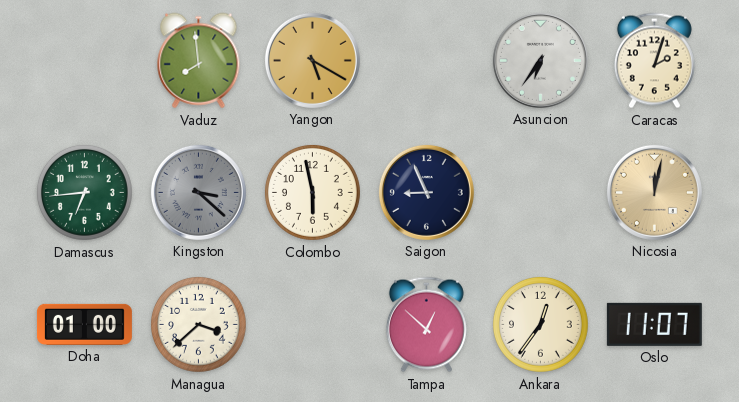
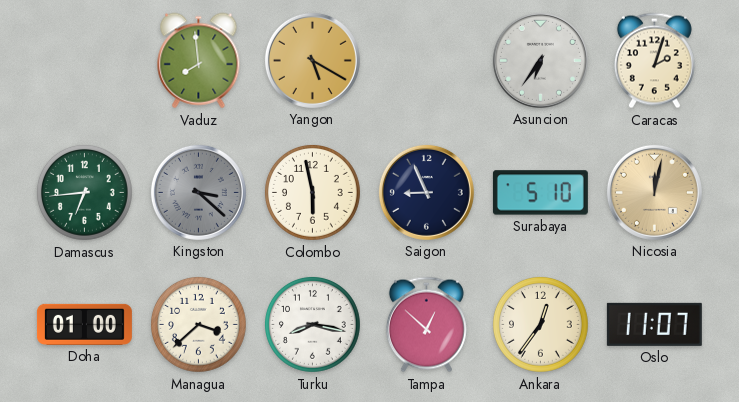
Surabaya: none -> 5:10
Turku: none -> 8:17
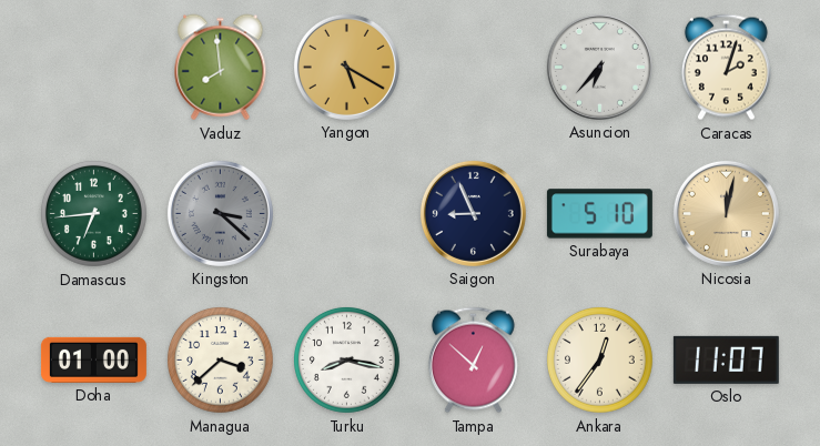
Asuncion: 6:36 -> 6:37
Colombo: 5:58 -> none
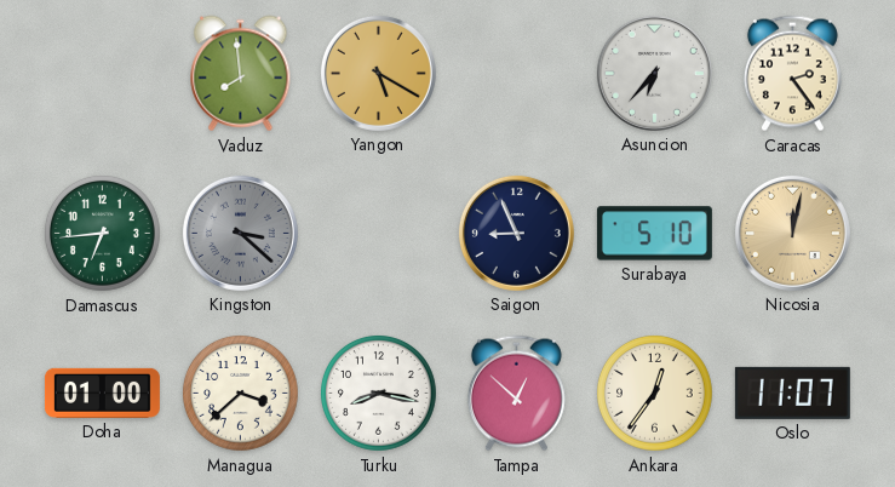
Caracas: 2:03 -> 2:24
